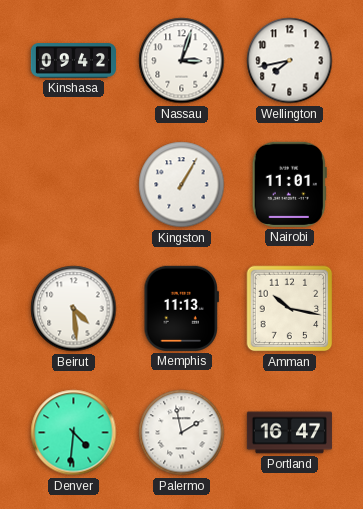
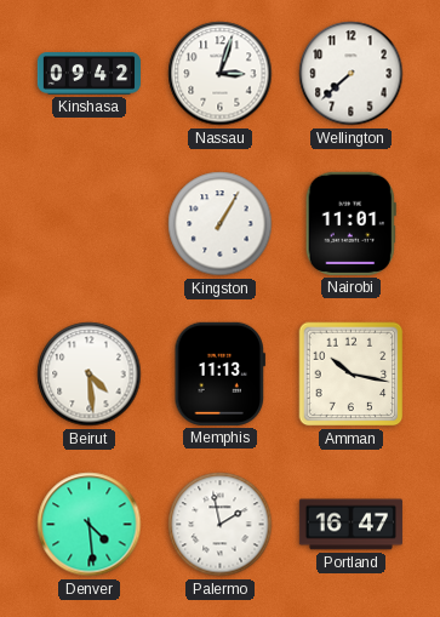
Wellington: 7:43 -> 7:38
Denver: 4:31 -> 4:29
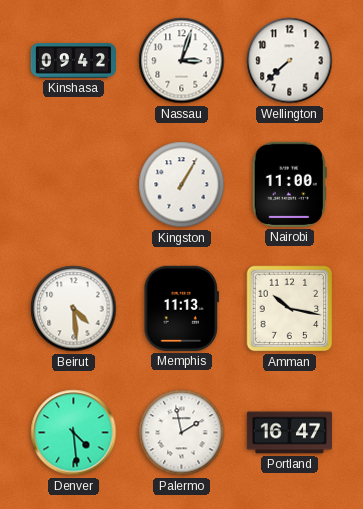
Nairobi: 11:01 -> 11:00
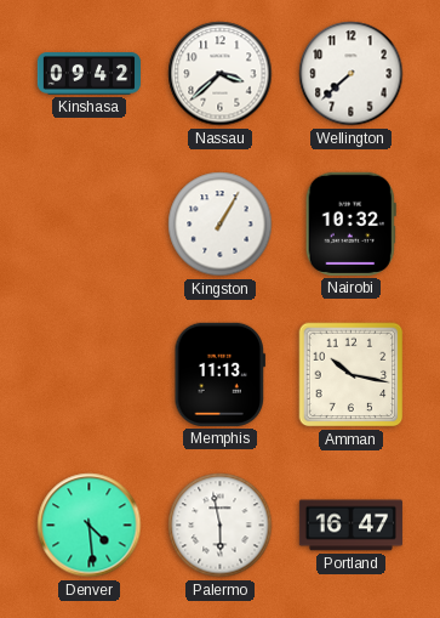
Nassau: 3:03 -> 3:38
Nairobi: 11:00 -> 10:32
Beirut: 4:29 -> none
Palermo: 1:58 -> 5:58
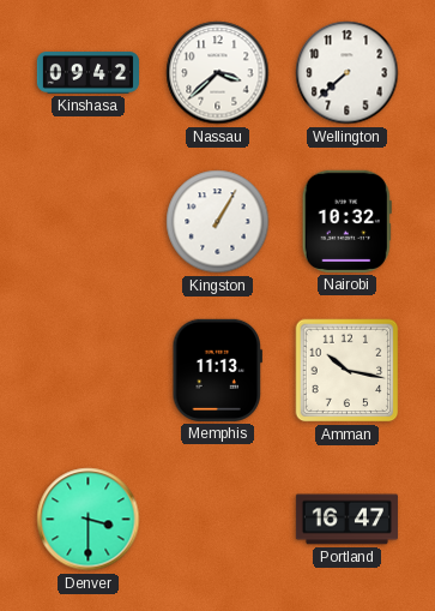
Denver: 4:29 -> 3:30
Palermo: 5:58 -> none
